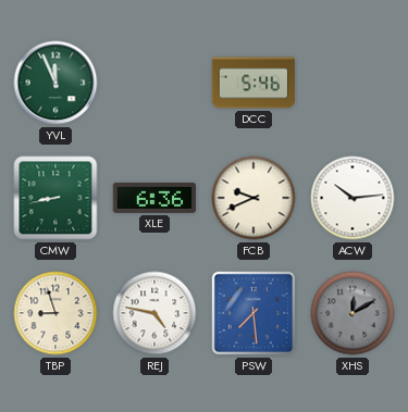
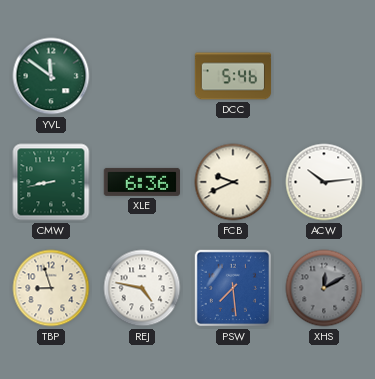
YVL: 11:56 -> 11:51
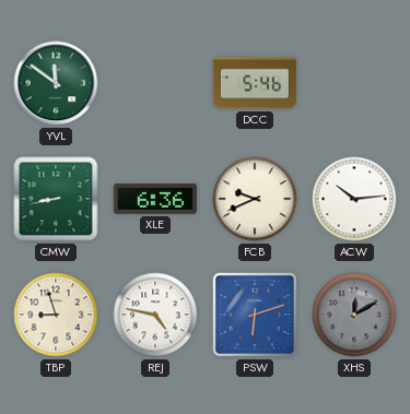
PSW: 7:29 -> 6:12
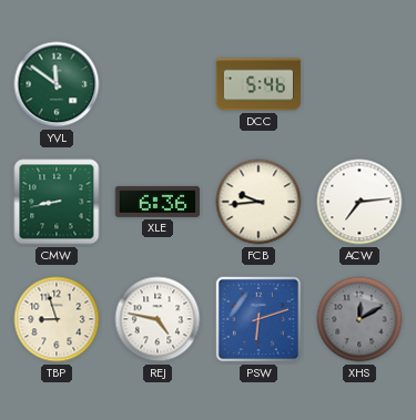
FCB: 9:41 -> 9:44
ACW: 10:14 -> 7:14
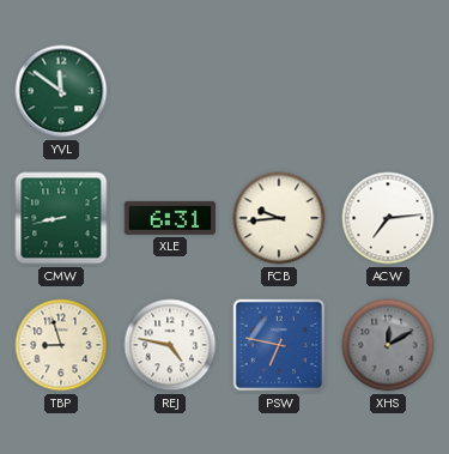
DCC: 5:46 -> none
XLE: 6:36 -> 6:31
PSW: 6:12 -> 6:47
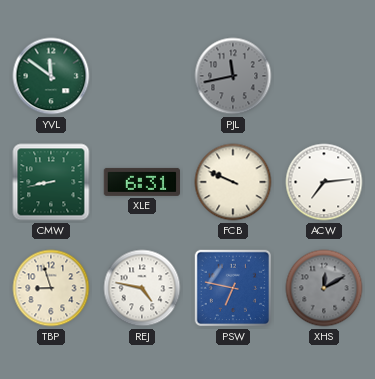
PJL: none -> 11:43
FCB: 9:44 -> 9:49
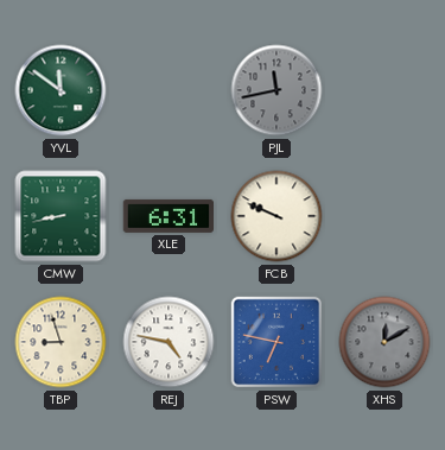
ACW: 7:14 -> none
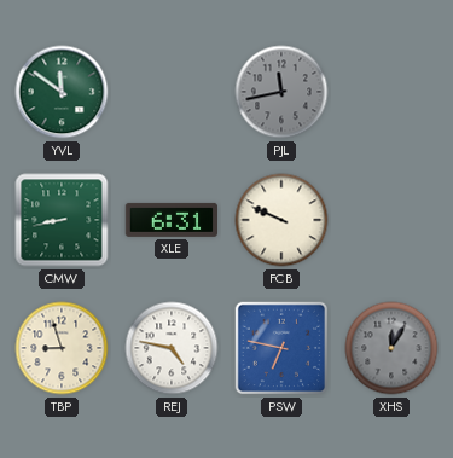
XHS: 12:10 -> 12:05
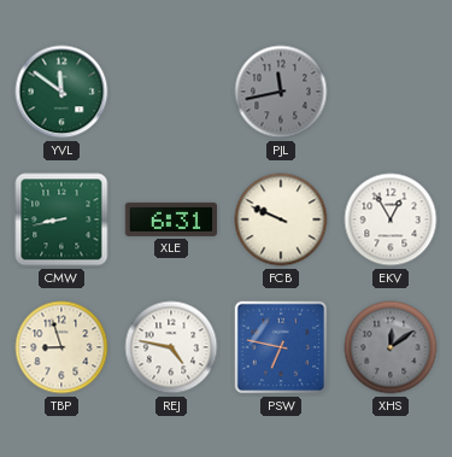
EKV: none -> 12:55
XHS: 12:05 -> 12:09
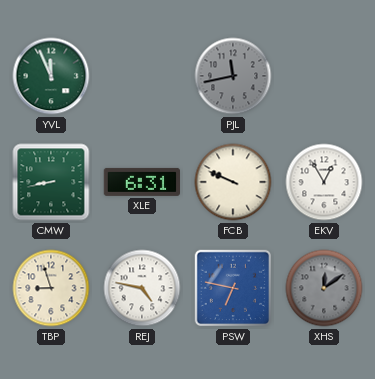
YVL: 11:51 -> 11:56
